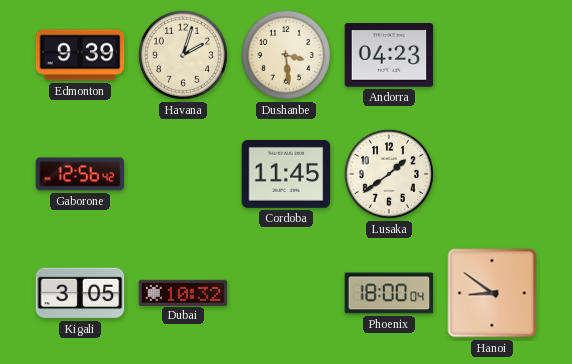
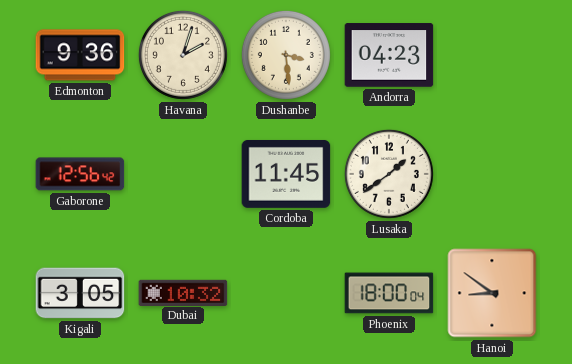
Edmonton: 9:39 -> 9:36
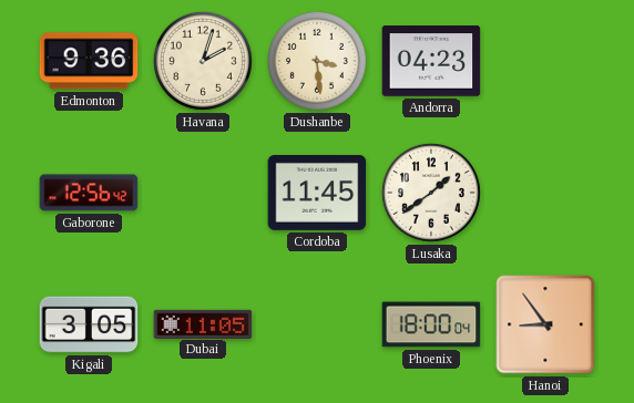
Dubai: 10:32 -> 11:05
Hanoi: 8:51 -> 8:54
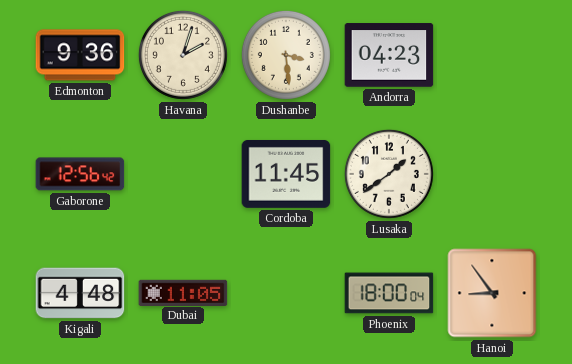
Kigali: 3:05 -> 4:48
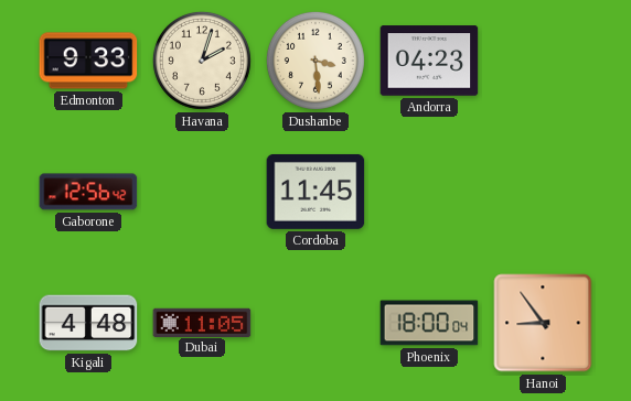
Edmonton: 9:36 -> 9:33
Lusaka: 1:39 -> none
